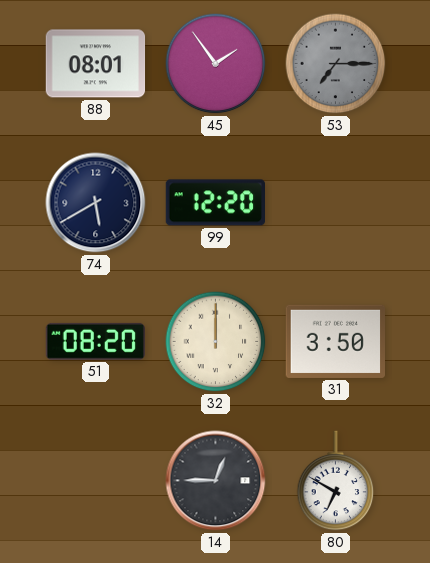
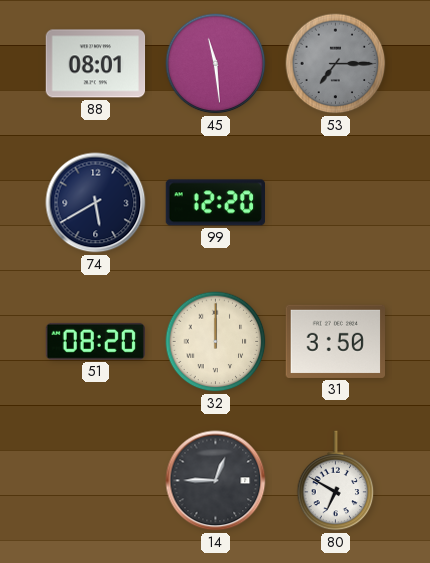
45: 1:54 -> 11:29
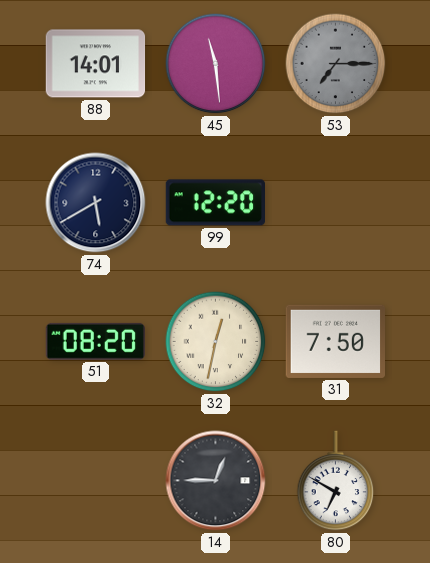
88: 08:01 -> 14:01
32: 12:00 -> 12:32
31: 3:50 -> 7:50
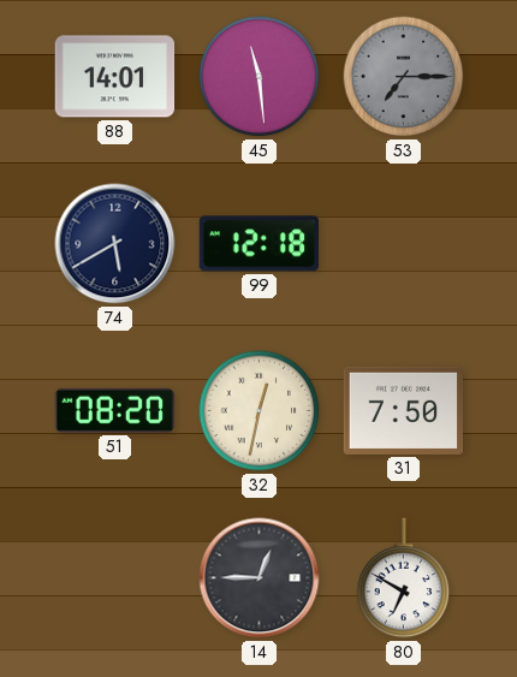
99: 12:20 -> 12:18
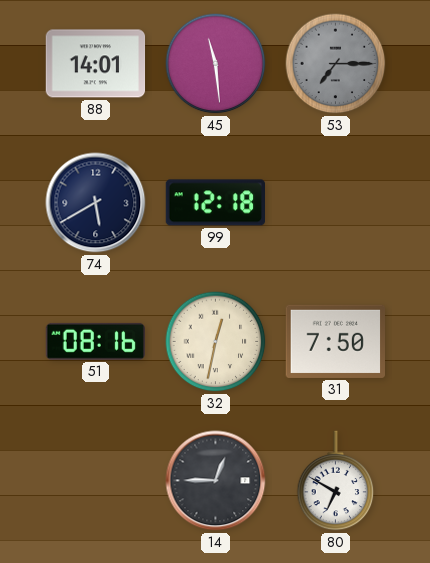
51: 08:20 -> 08:16
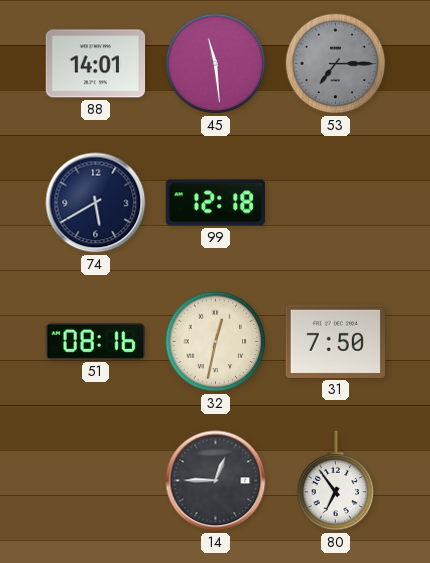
80: 6:50 -> 6:54
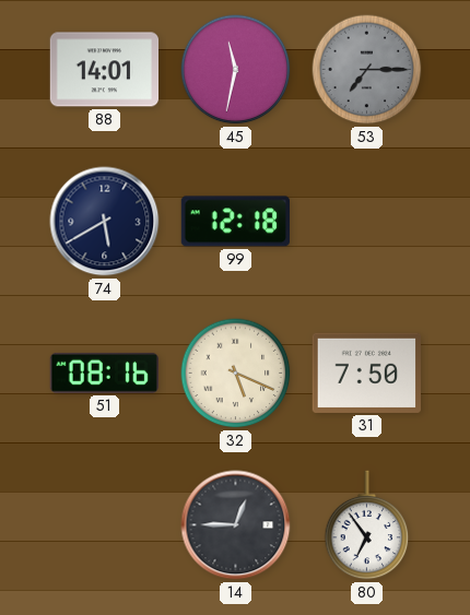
45: 11:29 -> 11:32
32: 12:32 -> 5:19
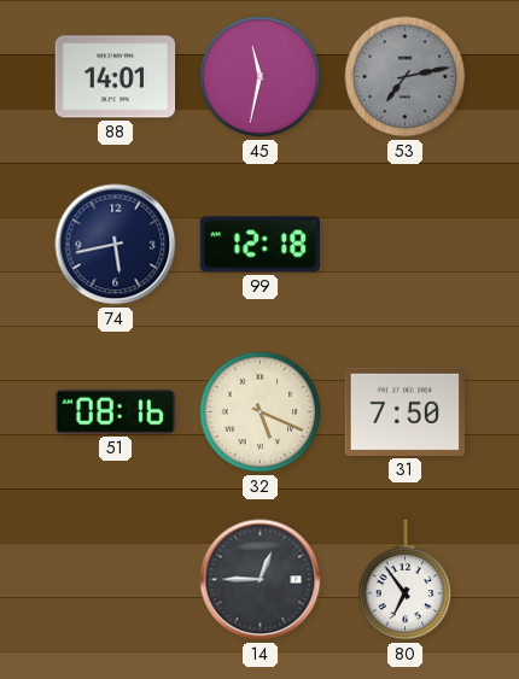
53: 7:15 -> 7:13
74: 5:40 -> 5:43
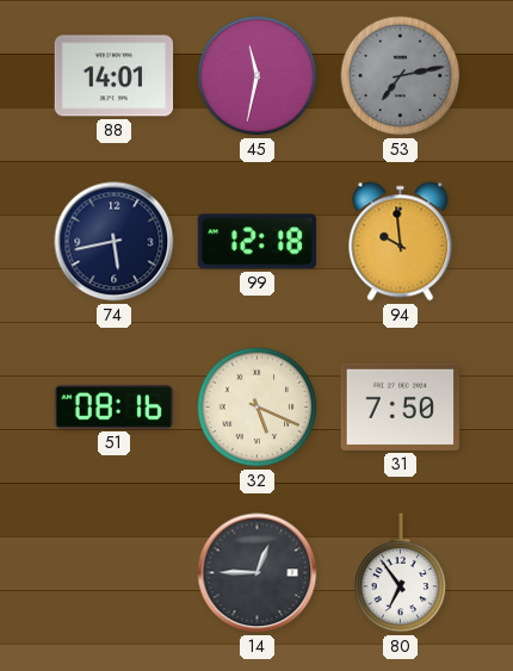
94: none -> 9:59
